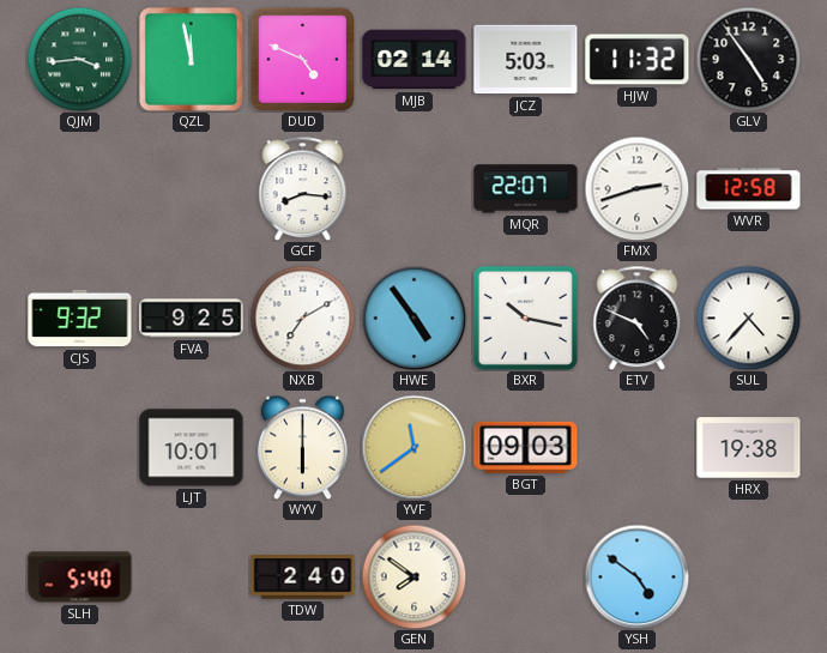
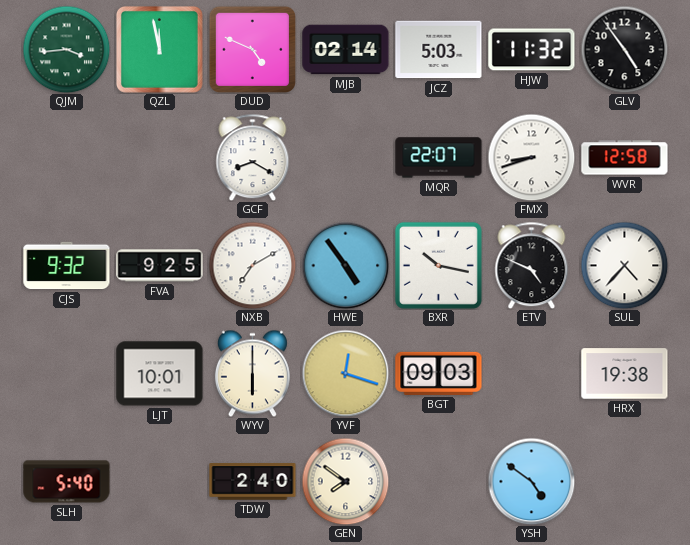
GCF: 8:16 -> 8:20
FMX: 2:42 -> 8:42
YVF: 11:39 -> 12:18
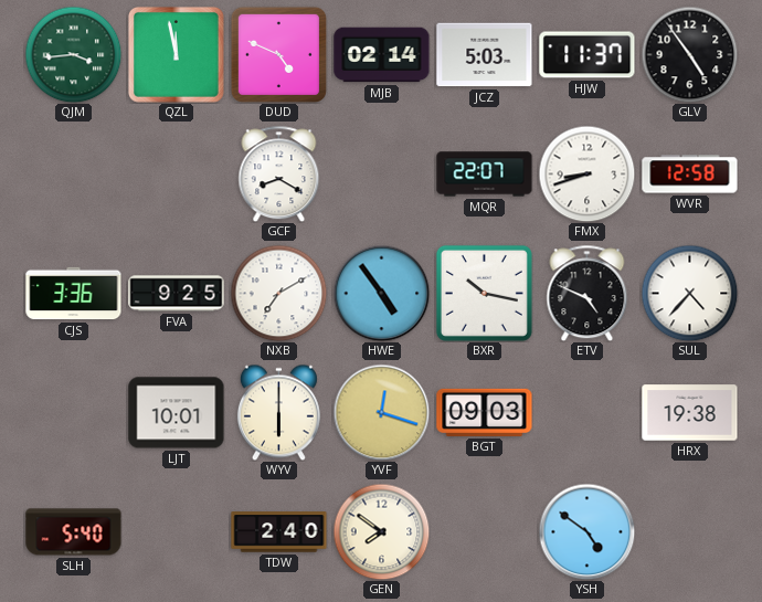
HJW: 11:32 -> 11:37
CJS: 9:32 -> 3:36
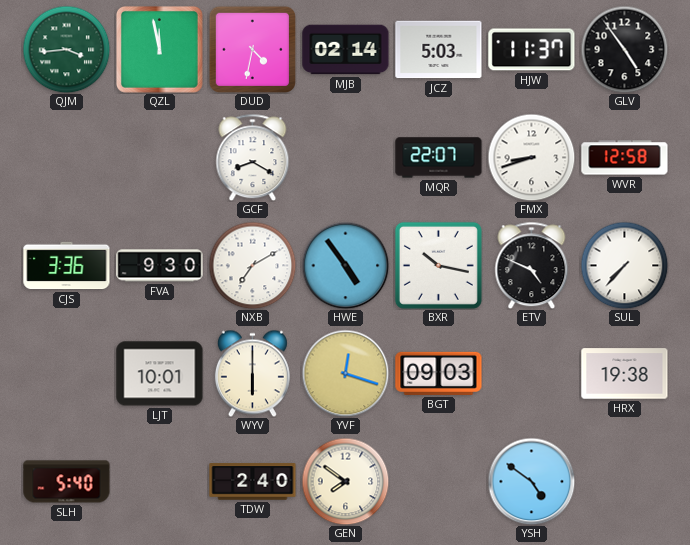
DUD: 4:49 -> 4:32
FVA: 9:25 -> 9:30
SUL: 4:37 -> 7:37
